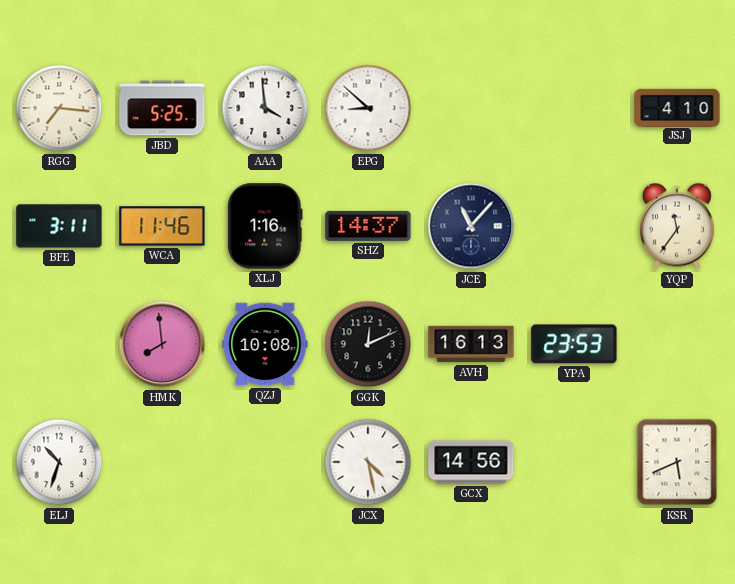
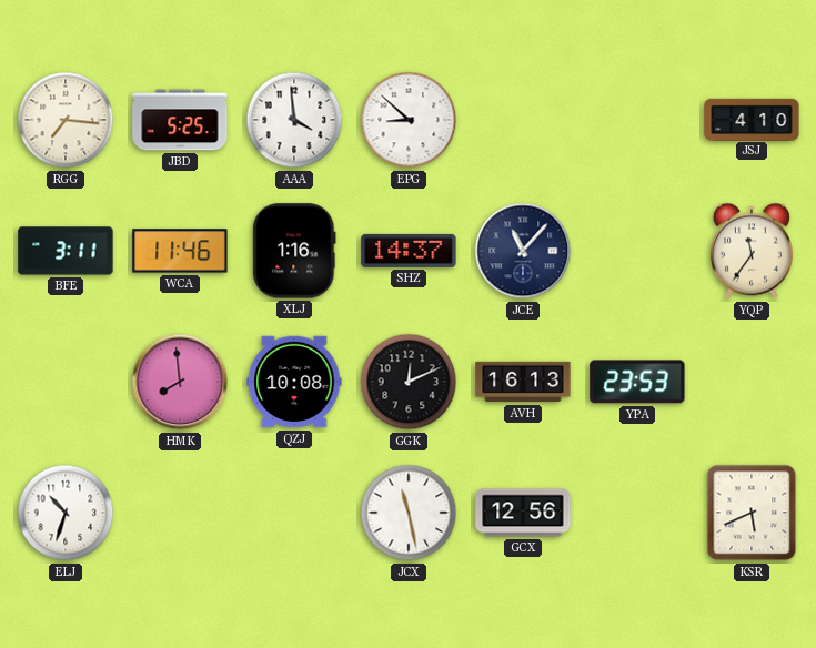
JCX: 4:28 -> 11:28
GCX: 14:56 -> 12:56
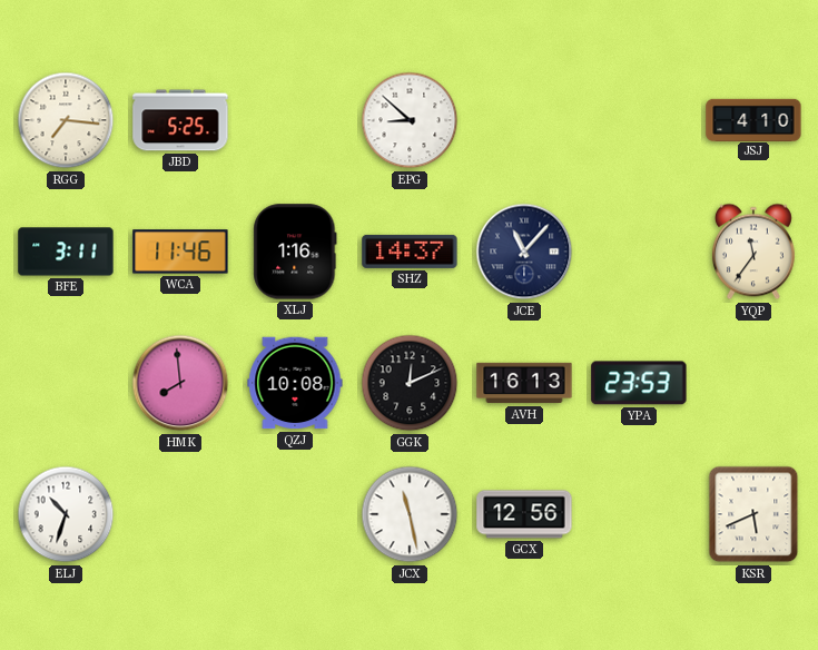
AAA: 3:59 -> none
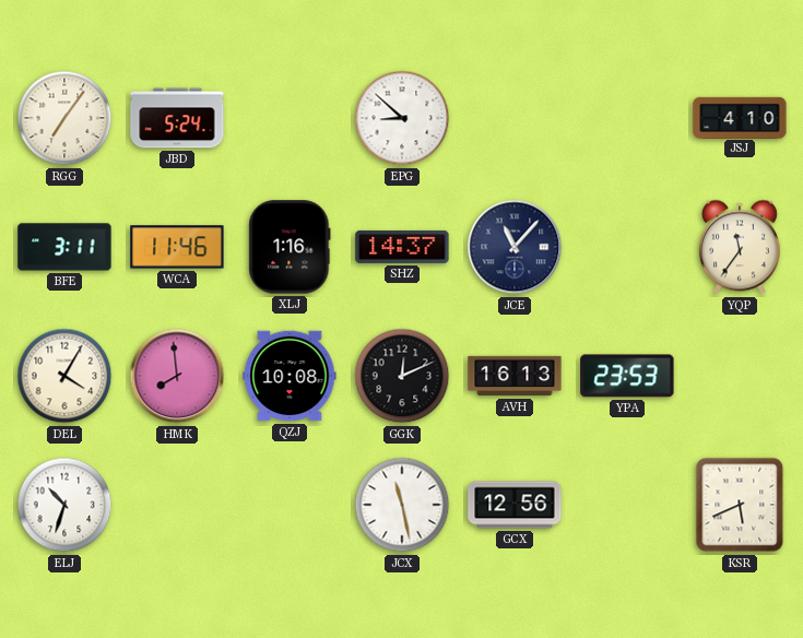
RGG: 7:16 -> 7:06
JBD: 5:25 -> 5:24
DEL: none -> 4:05
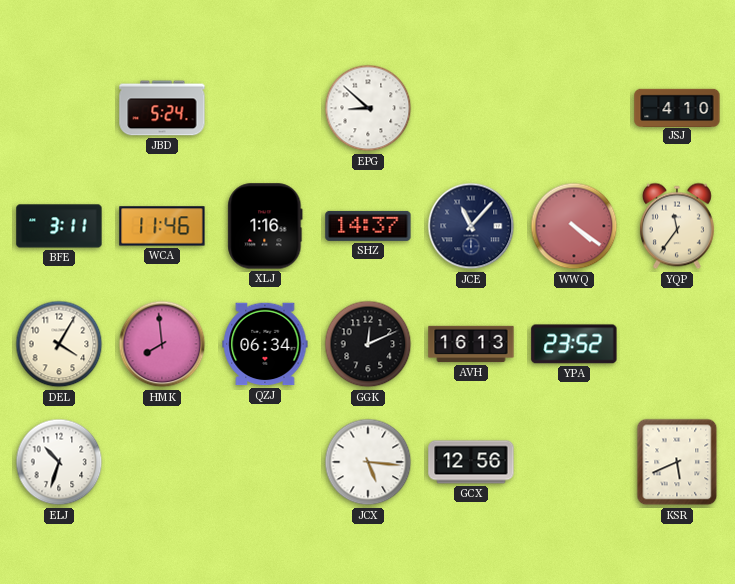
RGG: 7:06 -> none
WWQ: none -> 4:21
QZJ: 10:08 -> 06:34
YPA: 23:53 -> 23:52
JCX: 11:28 -> 5:16
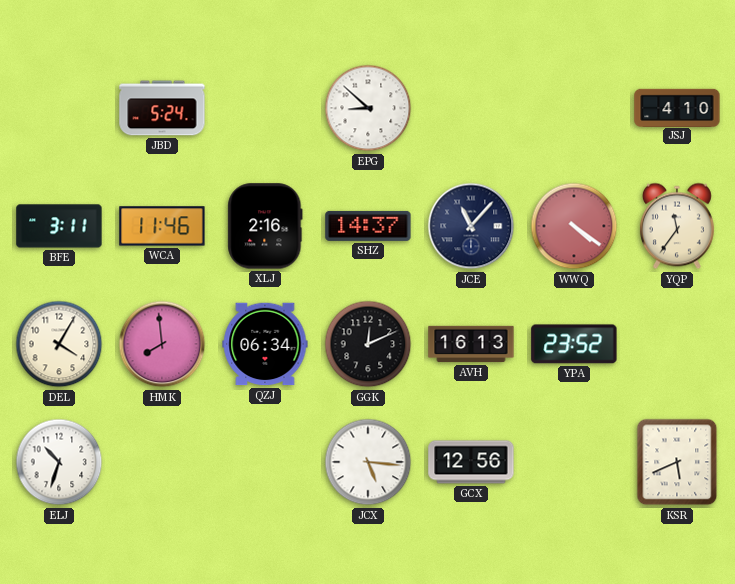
XLJ: 1:16 -> 2:16
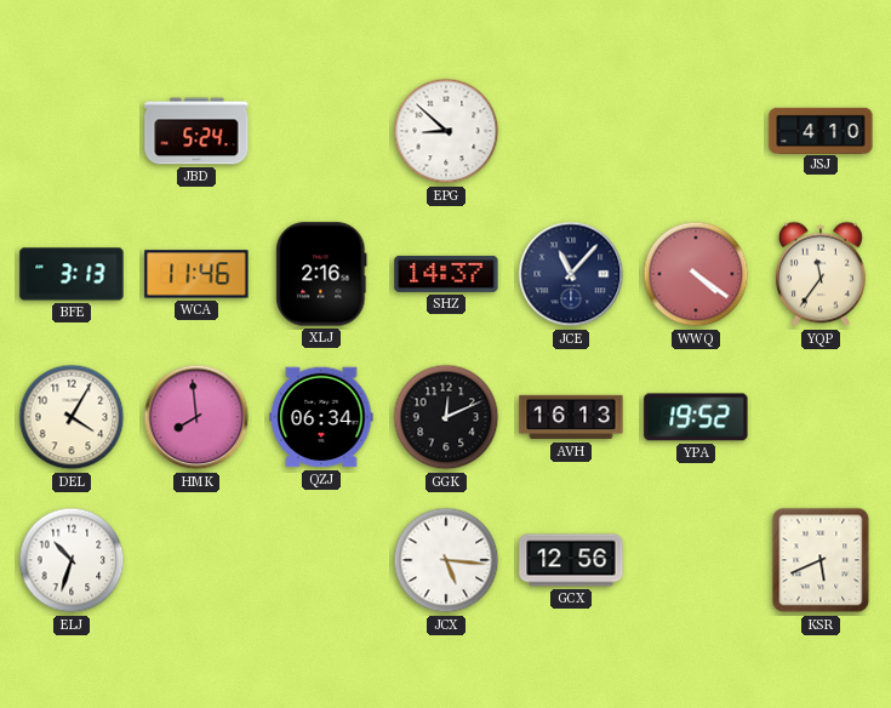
BFE: 3:11 -> 3:13
YPA: 23:52 -> 19:52
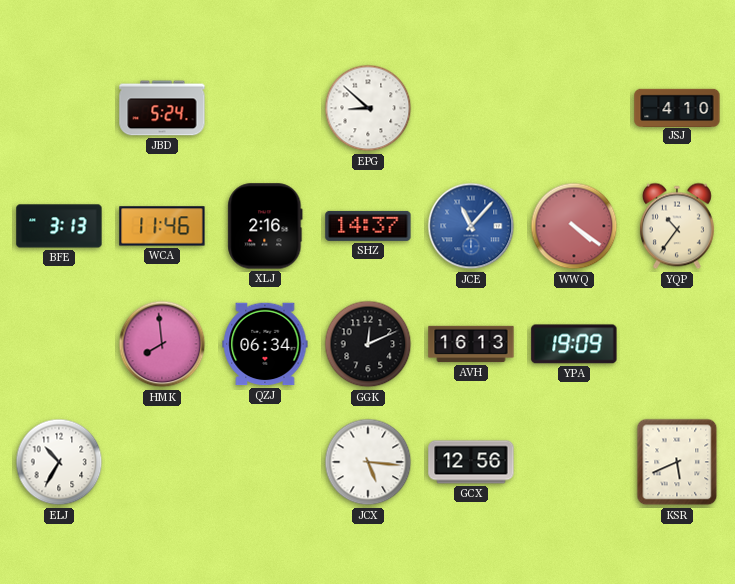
JCE dial: navy -> blue
YQP: 11:36 -> 10:36
DEL: 4:05 -> none
YPA: 19:52 -> 19:09
ELJ: 10:33 -> 10:35
